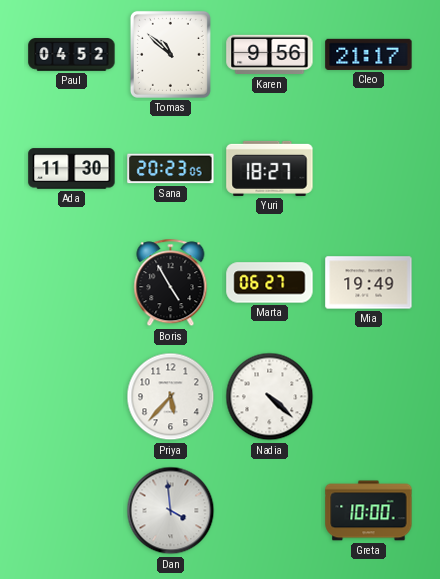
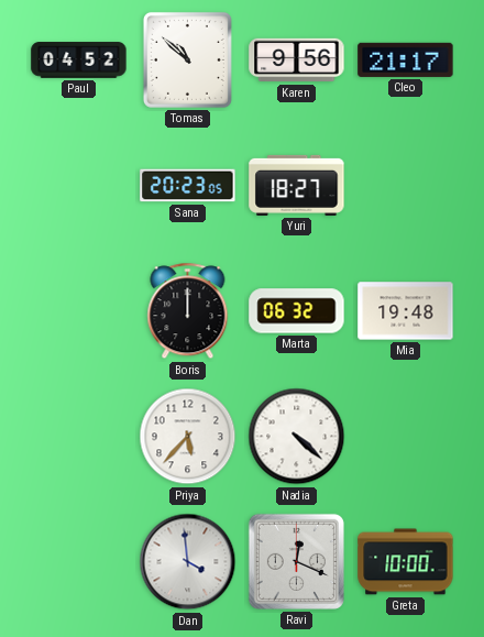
Ada: 11:30 -> none
Boris: 4:55 -> 12:00
Marta: 06:27 -> 06:32
Mia: 19:49 -> 19:48
Ravi: none -> 12:19
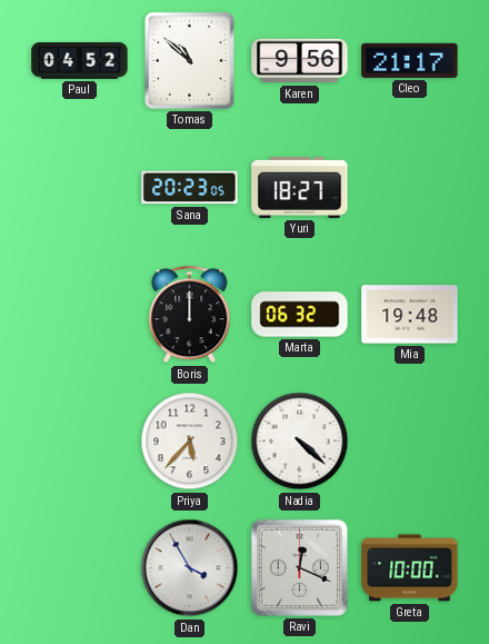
Dan: 3:59 -> 3:55
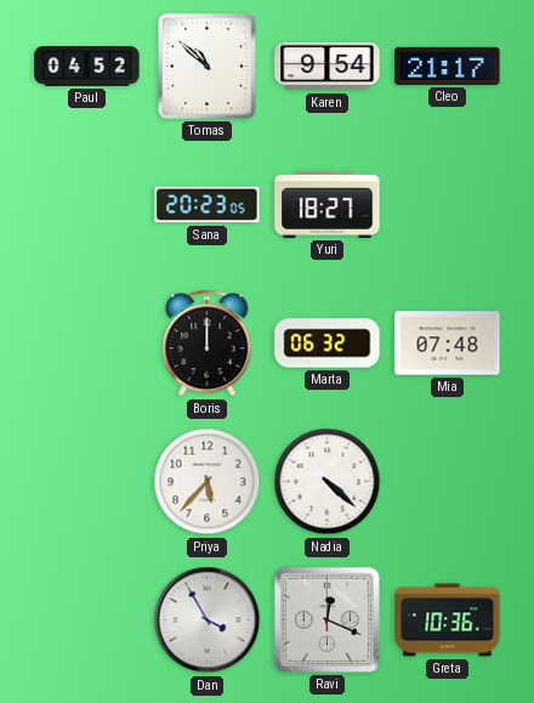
Karen: 9:56 -> 9:54
Mia: 19:48 -> 07:48
Greta: 10:00 -> 10:36
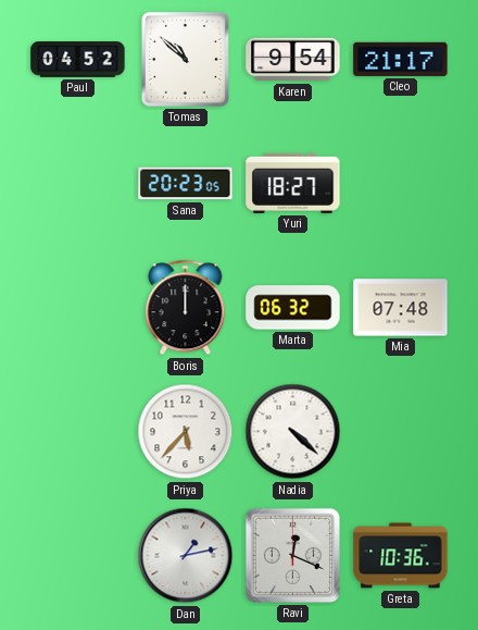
Dan: 3:55 -> 1:13
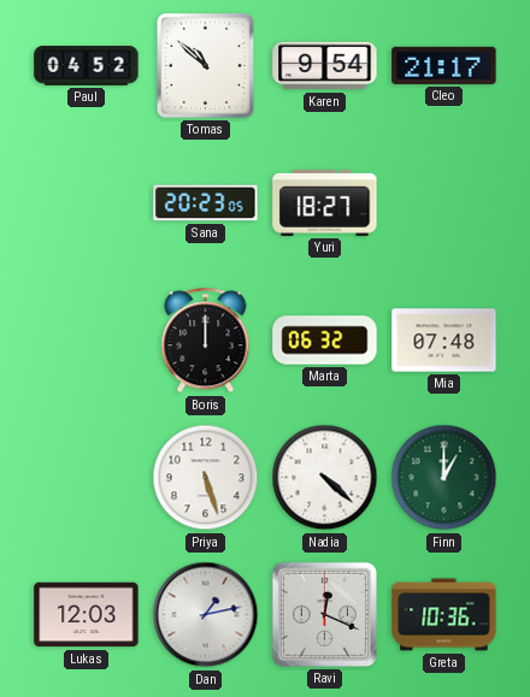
Priya: 5:37 -> 5:27
Finn: none -> 1:00
Lukas: none -> 12:03
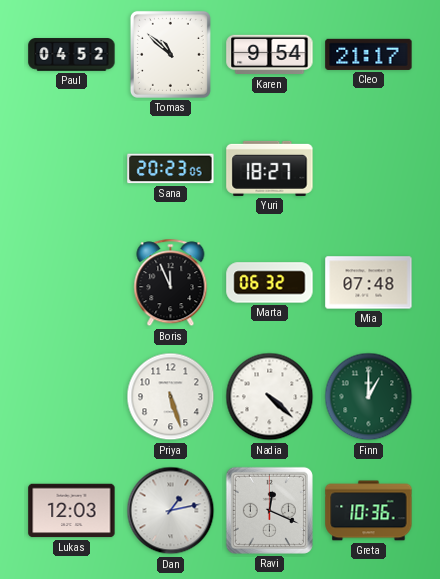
Boris: 12:00 -> 11:56
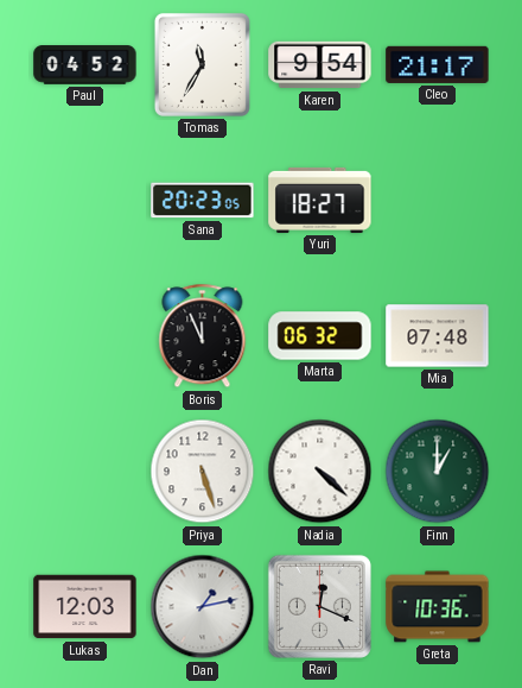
Tomas: 10:52 -> 11:35
